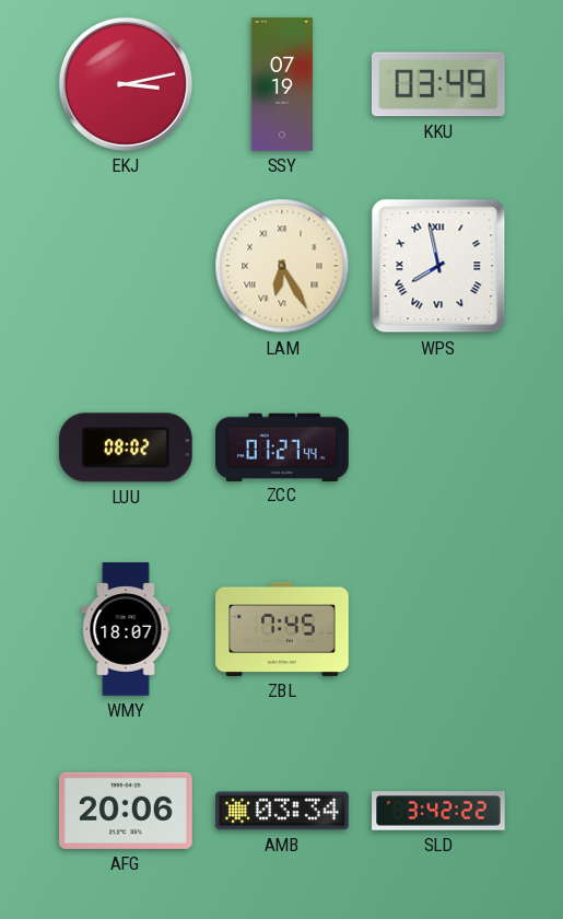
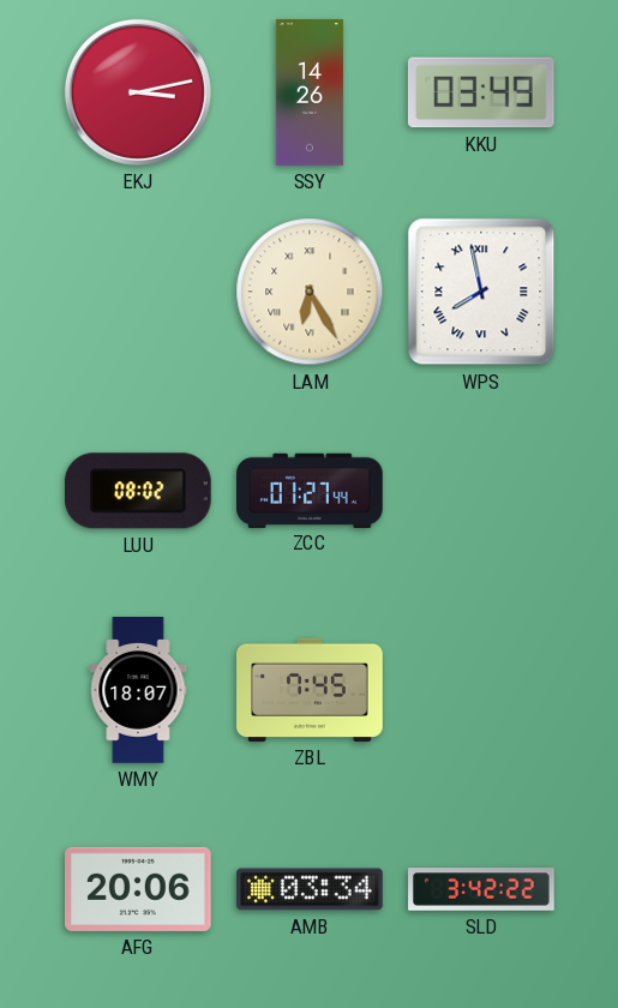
SSY: 07:19 -> 14:26
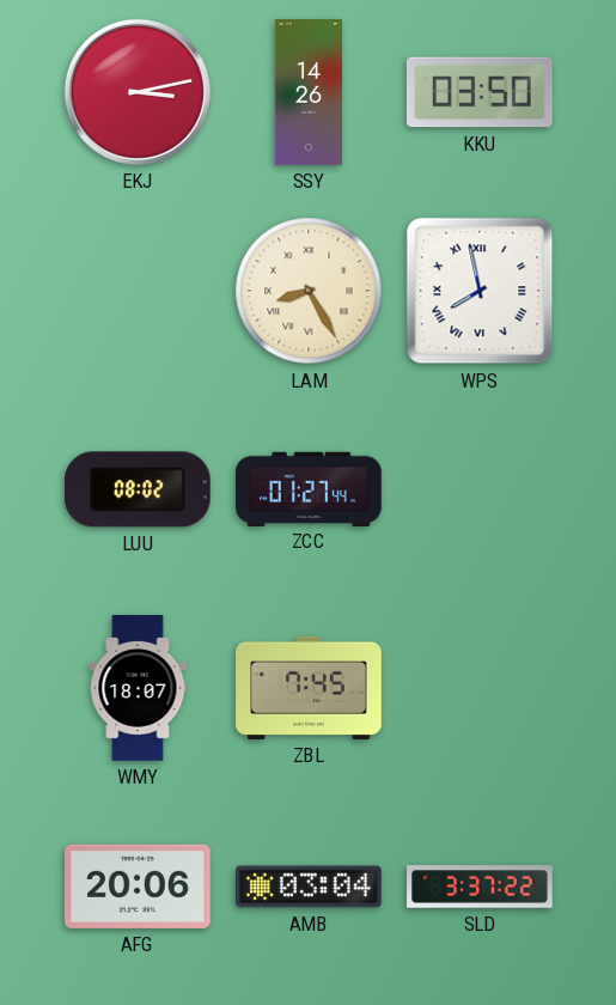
KKU: 03:49 -> 03:50
LAM: 6:25 -> 8:25
AMB: 03:34 -> 03:04
SLD: 3:42 -> 3:37
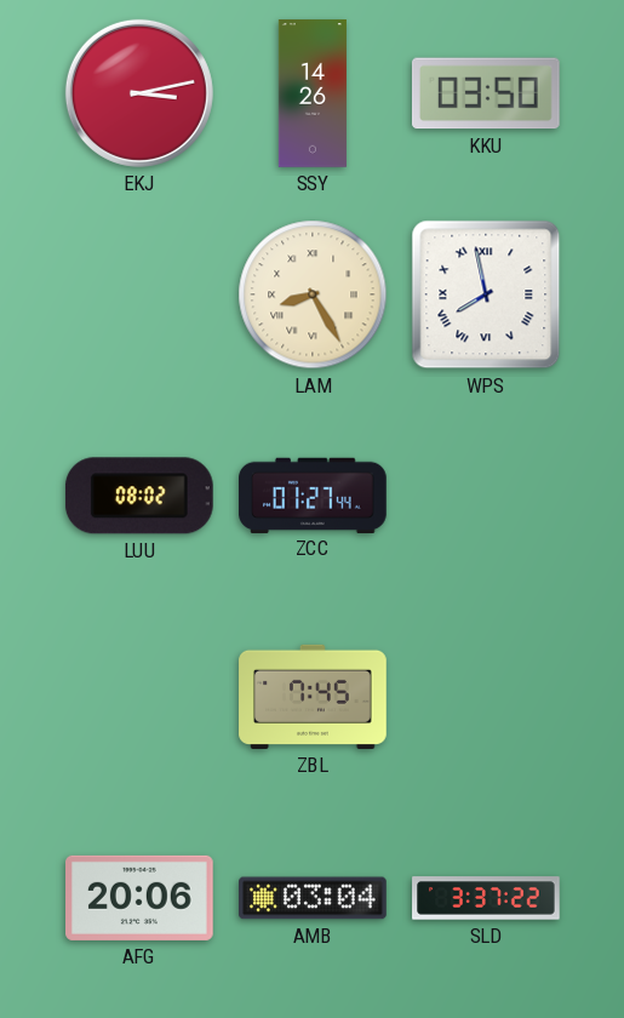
WMY: 18:07 -> none
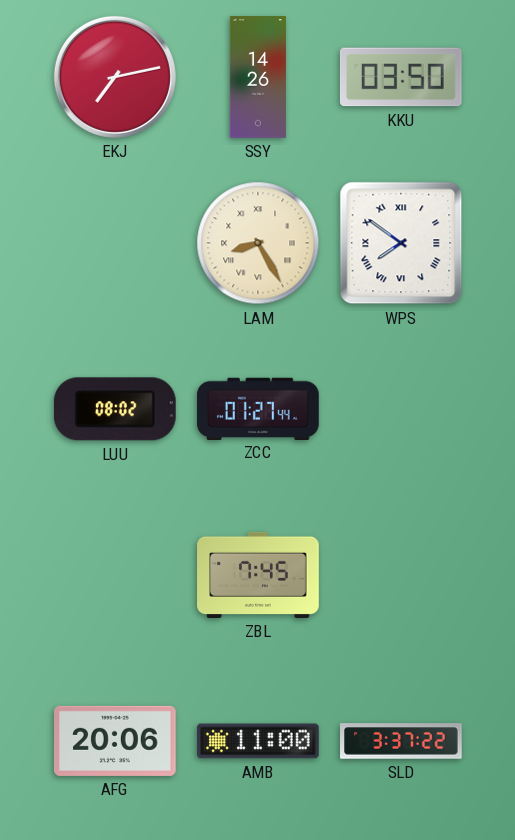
EKJ: 3:13 -> 7:13
WPS: 7:58 -> 7:51
AMB: 03:04 -> 11:00
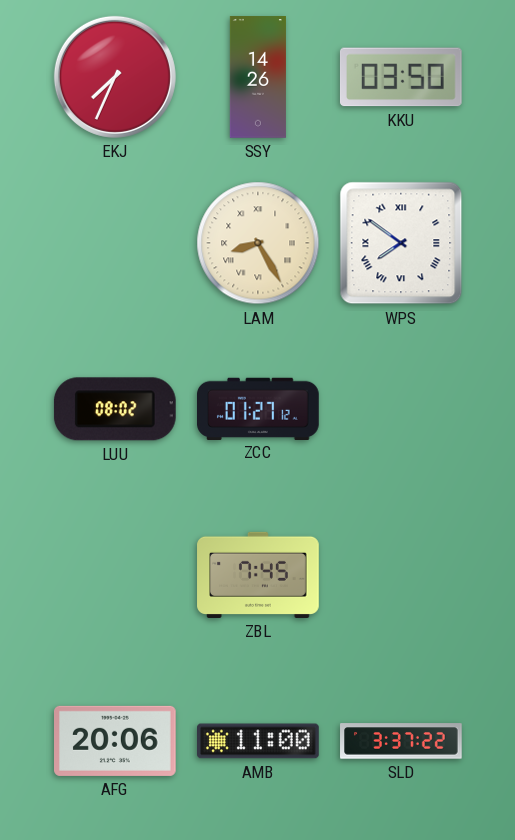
EKJ: 7:13 -> 7:34
ZCC: 01:27:44 -> 01:27:12
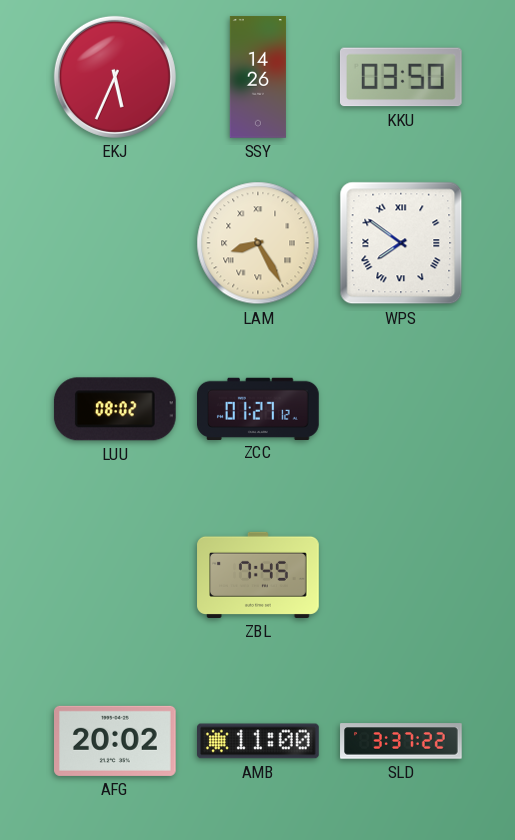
EKJ: 7:34 -> 5:34
AFG: 20:06 -> 20:02
